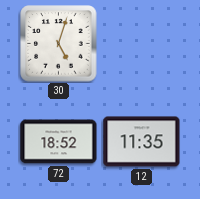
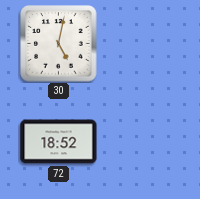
30: 5:03 -> 5:02
12: 11:35 -> none
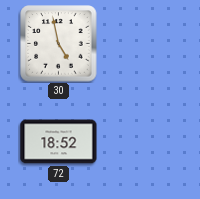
30: 5:02 -> 4:58
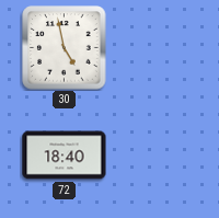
72: 18:52 -> 18:40
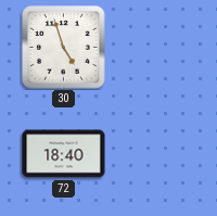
30: 4:58 -> 4:57
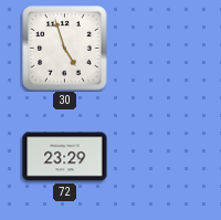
72: 18:40 -> 23:29
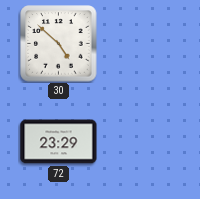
30: 4:57 -> 4:52
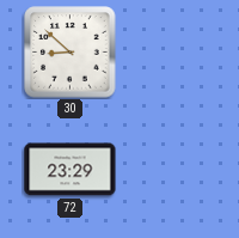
30: 4:52 -> 8:52
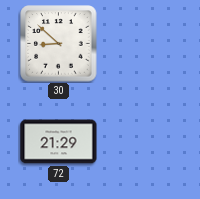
72: 23:29 -> 21:29
